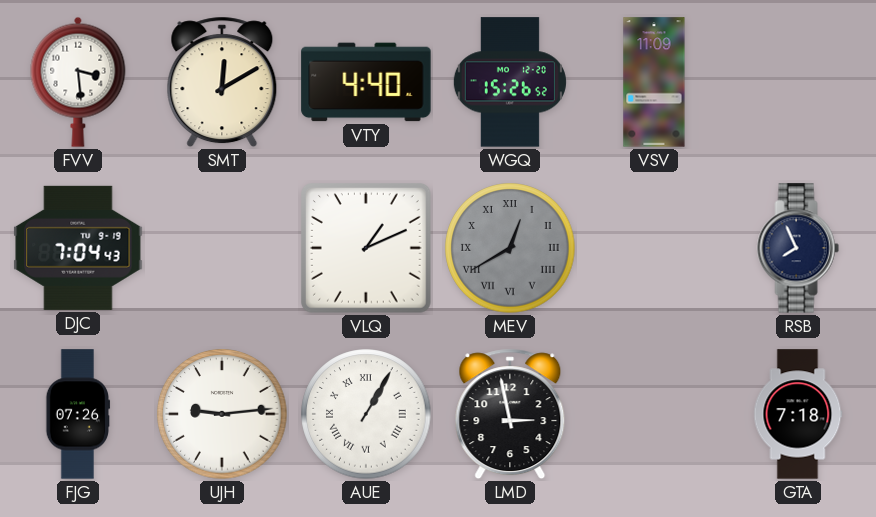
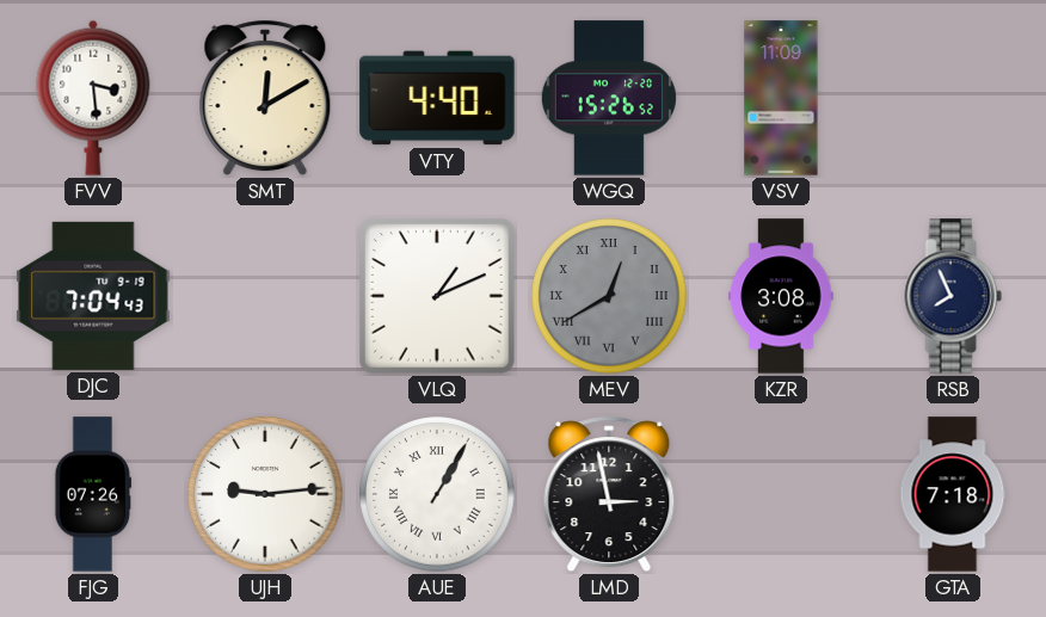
KZR: none -> 3:08
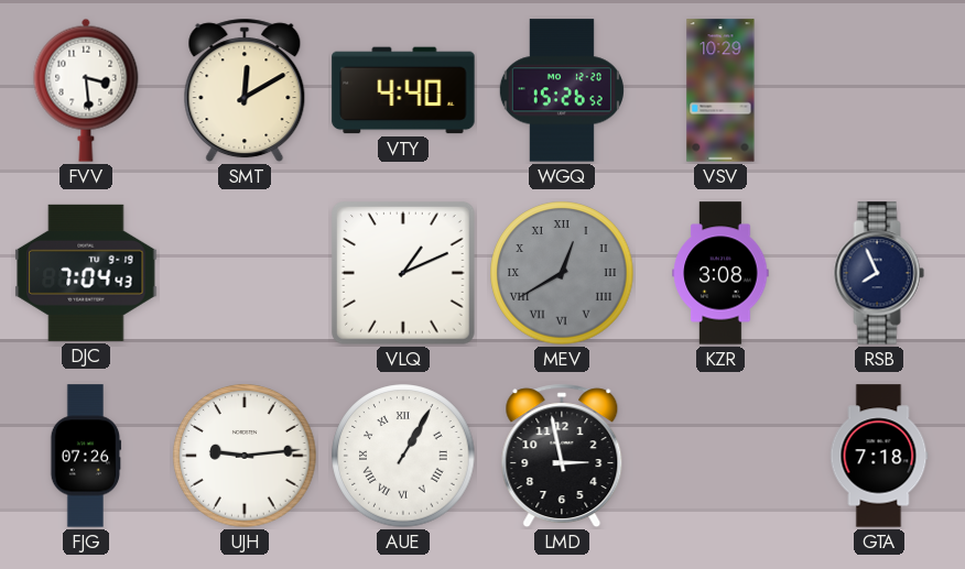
VSV: 11:09 -> 10:29
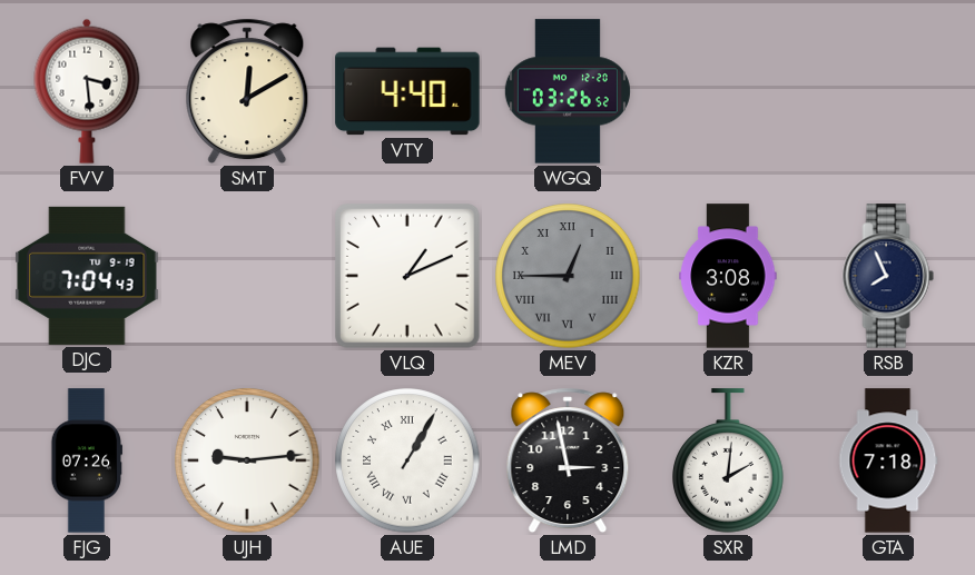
WGQ: 15:26 -> 03:26
VSV: 10:29 -> none
MEV: 12:40 -> 12:45
SXR: none -> 2:01
